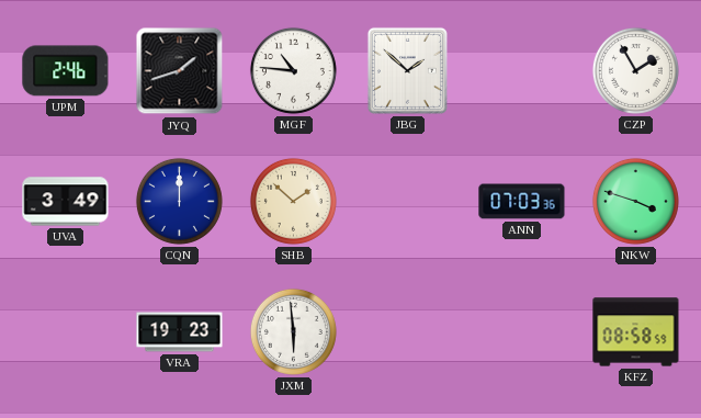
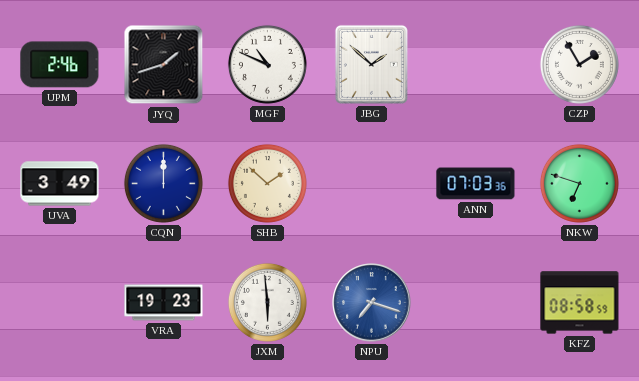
MGF: 10:46 -> 10:49
NKW: 3:48 -> 6:48
NPU: none -> 7:18
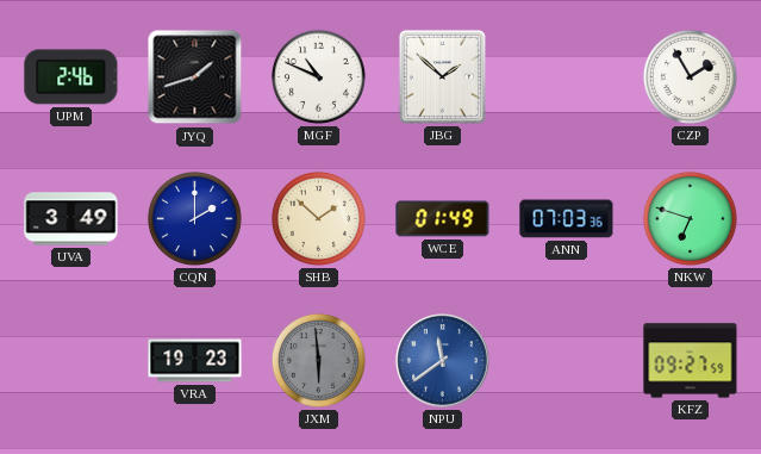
CQN: 12:00 -> 2:00
WCE: none -> 01:49
JXM dial: white -> grey
NPU: 7:18 -> 11:39
KFZ: 08:58 -> 09:27
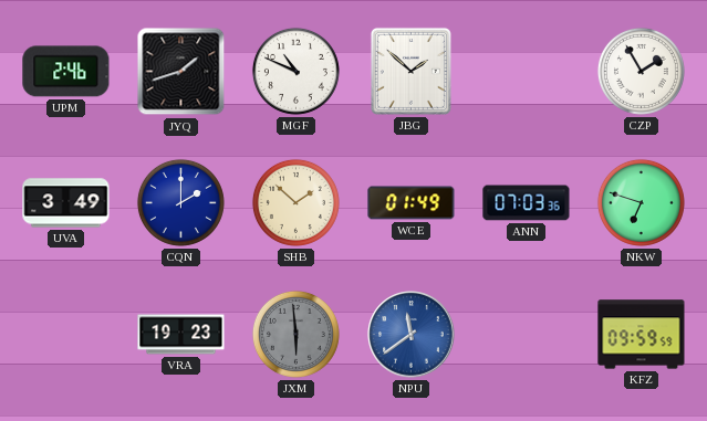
KFZ: 09:27 -> 09:59
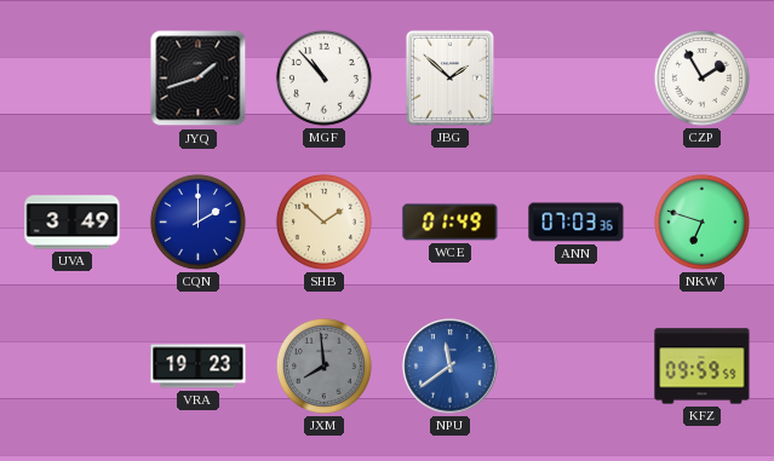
UPM: 2:46 -> none
MGF: 10:49 -> 10:53
JXM: 5:59 -> 7:59
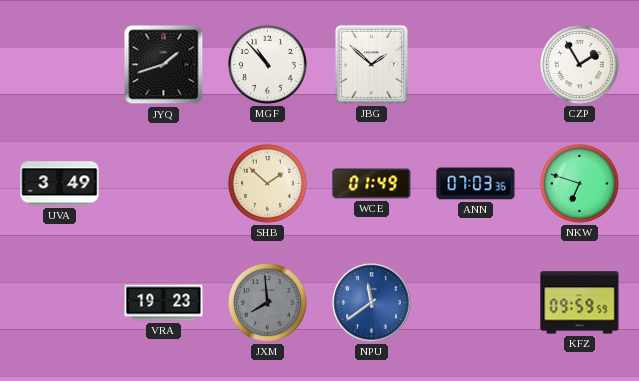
CQN: 2:00 -> none
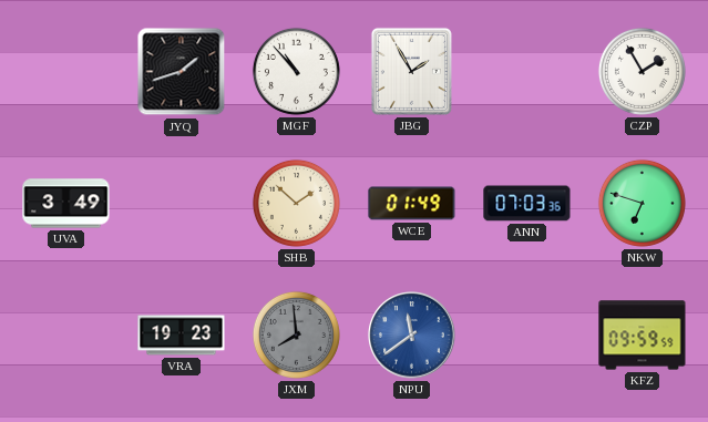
JBG: 1:52 -> 1:55
